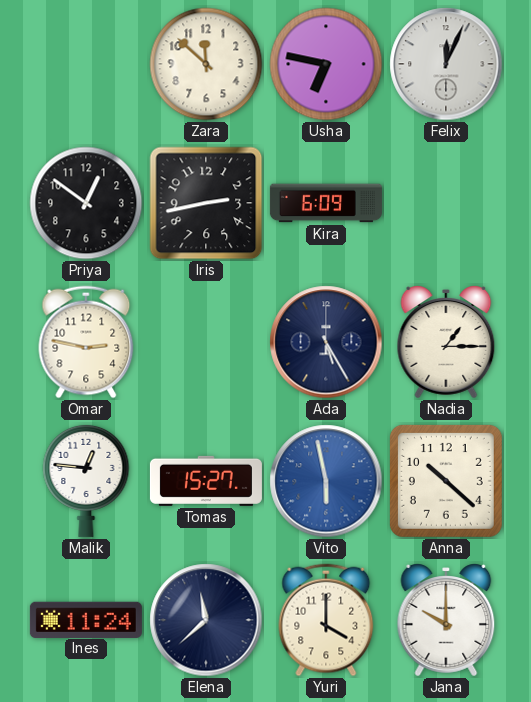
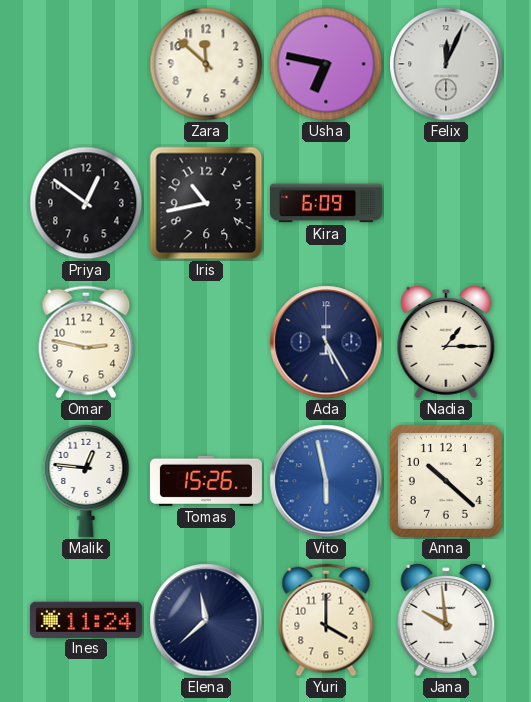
Iris: 2:43 -> 10:43
Tomas: 15:27 -> 15:26
Jana: 10:00 -> 9:59
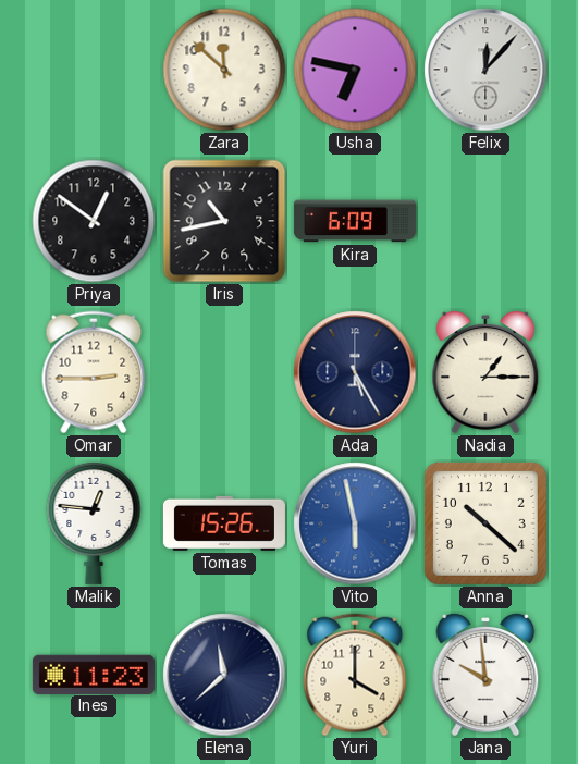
Felix: 12:04 -> 12:07
Omar: 2:47 -> 2:45
Ines: 11:24 -> 11:23
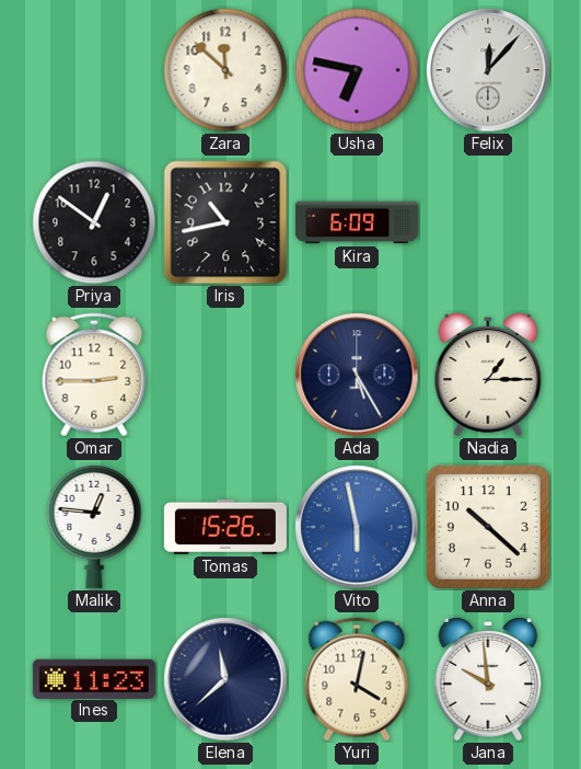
Yuri: 4:00 -> 4:02
